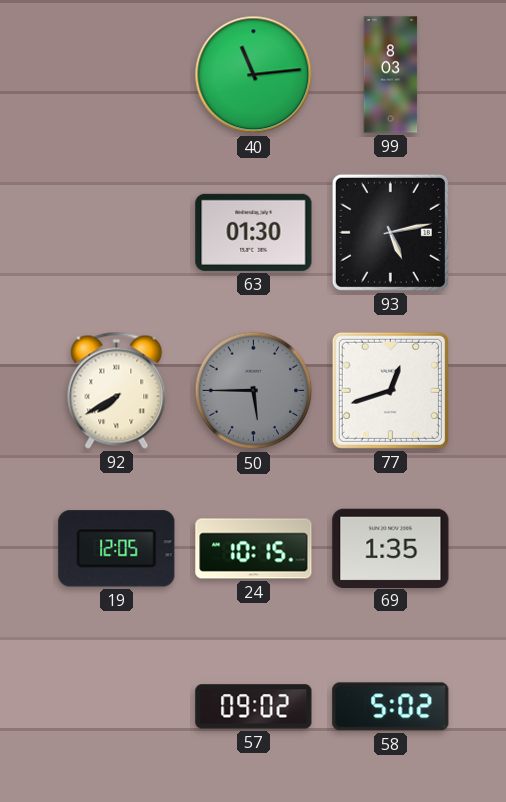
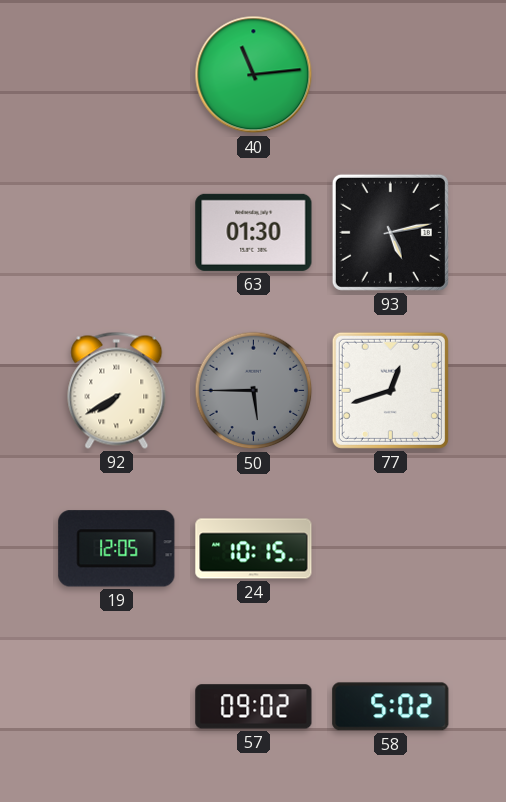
99: 8:03 -> none
69: 1:35 -> none
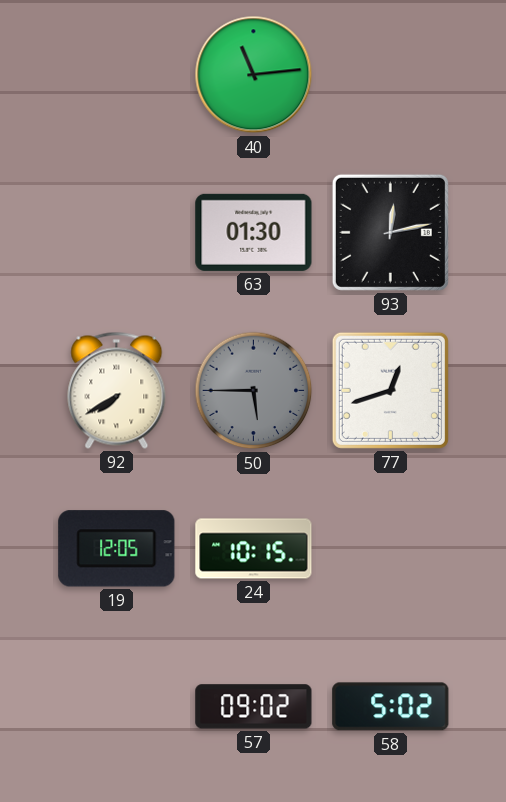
93: 5:13 -> 12:13
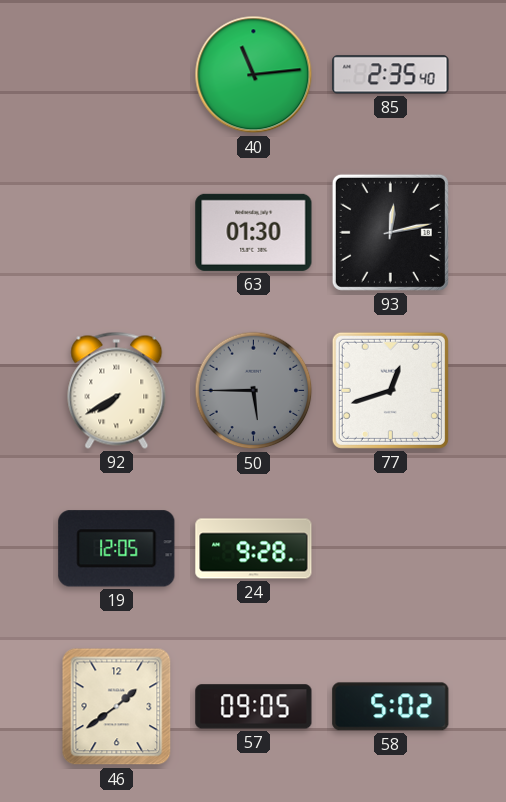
85: none -> 2:35
24: 10:15 -> 9:28
46: none -> 1:39
57: 09:02 -> 09:05
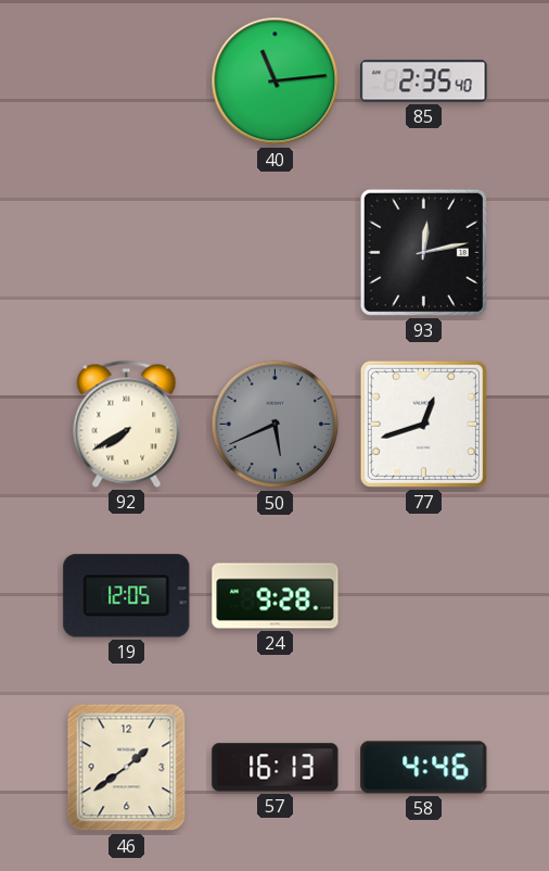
63: 01:30 -> none
50: 5:45 -> 5:41
57: 09:05 -> 16:13
58: 5:02 -> 4:46
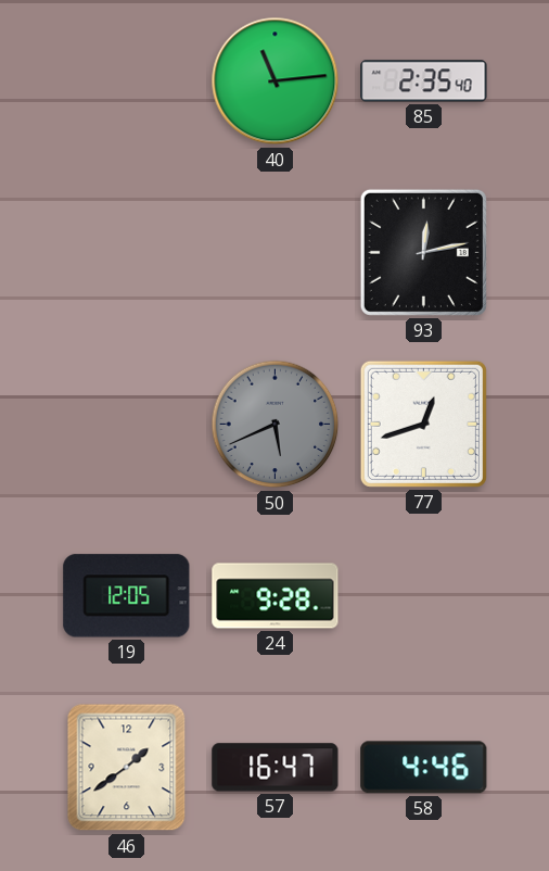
92: 7:40 -> none
57: 16:13 -> 16:47
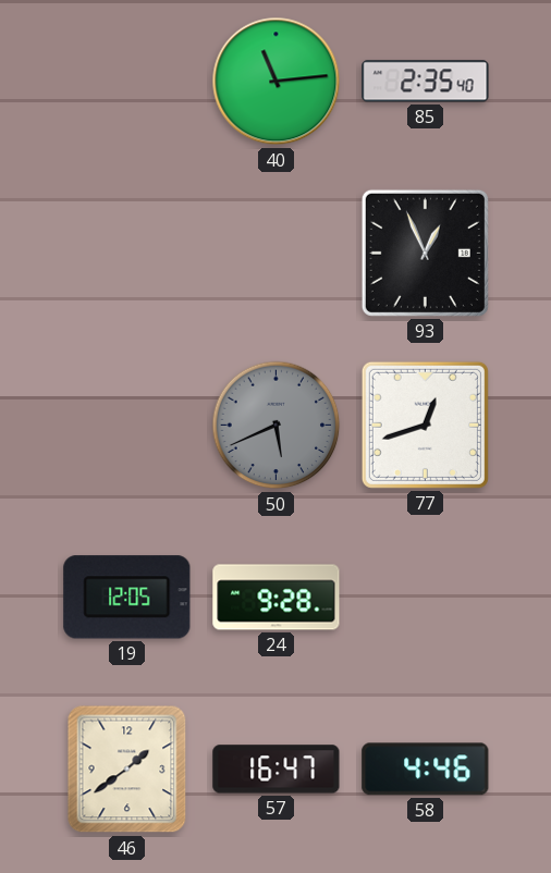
93: 12:13 -> 12:56
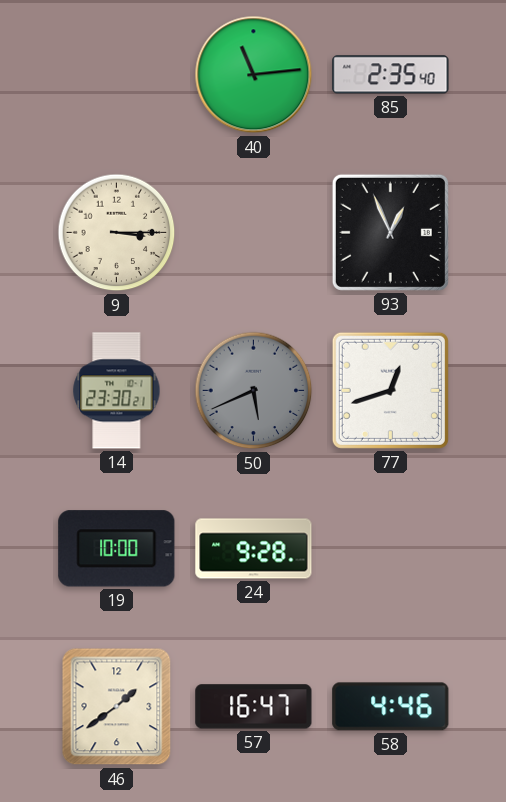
9: none -> 3:15
14: none -> 23:30
19: 12:05 -> 10:00
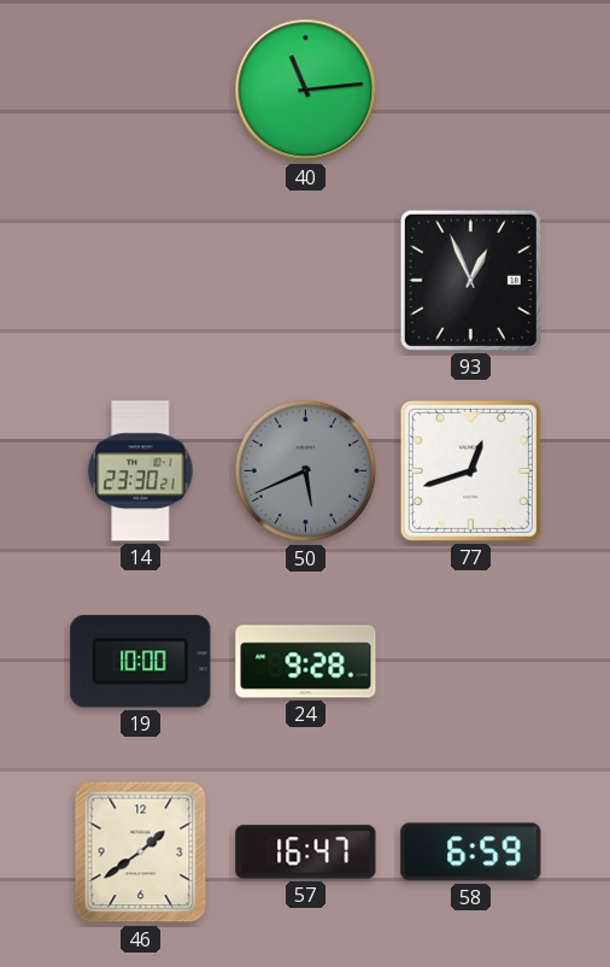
85: 2:35 -> none
9: 3:15 -> none
58: 4:46 -> 6:59
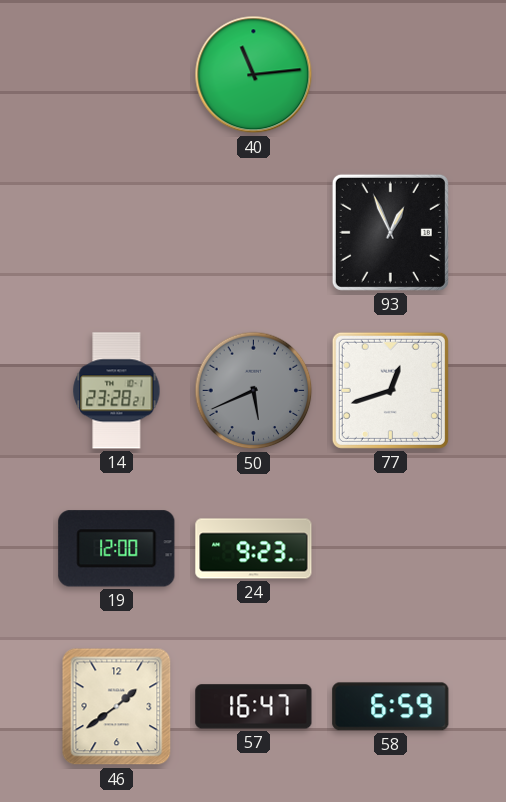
14: 23:30 -> 23:28
19: 10:00 -> 12:00
24: 9:28 -> 9:23
